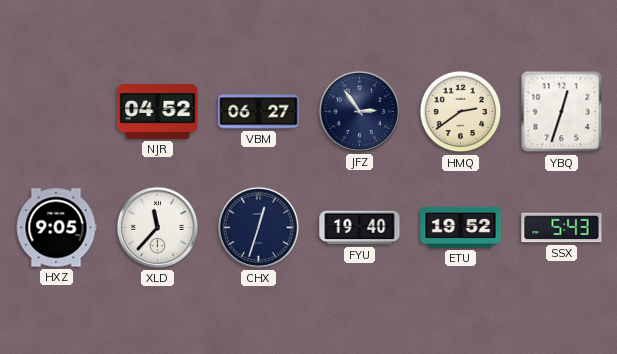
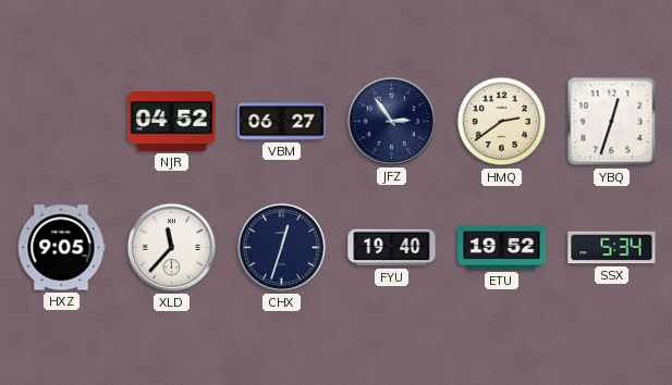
SSX: 5:43 -> 5:34
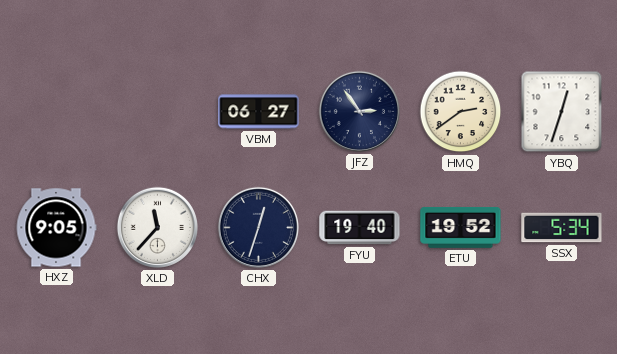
NJR: 04:52 -> none
